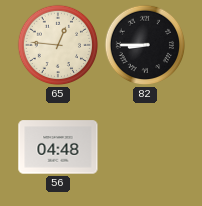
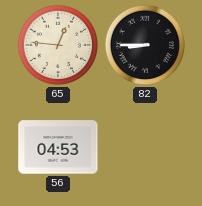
56: 04:48 -> 04:53
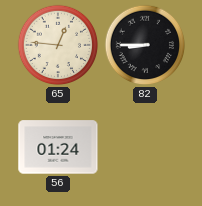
56: 04:53 -> 01:24
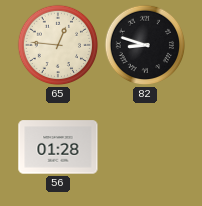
82: 8:45 -> 8:48
56: 01:24 -> 01:28
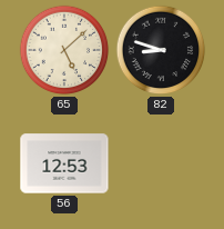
65: 12:46 -> 5:08
56: 01:28 -> 12:53
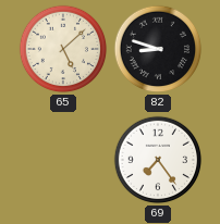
56: 12:53 -> none
69: none -> 7:24
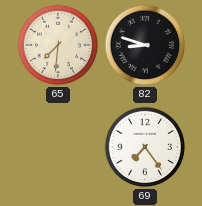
65: 5:08 -> 7:31
